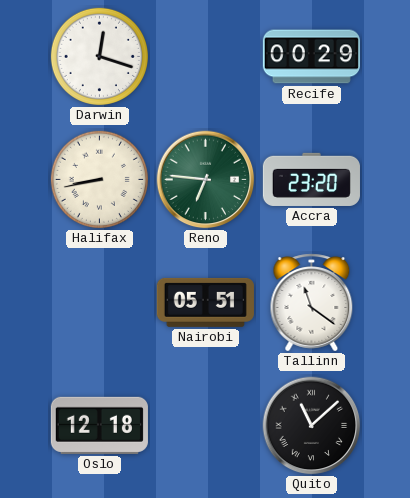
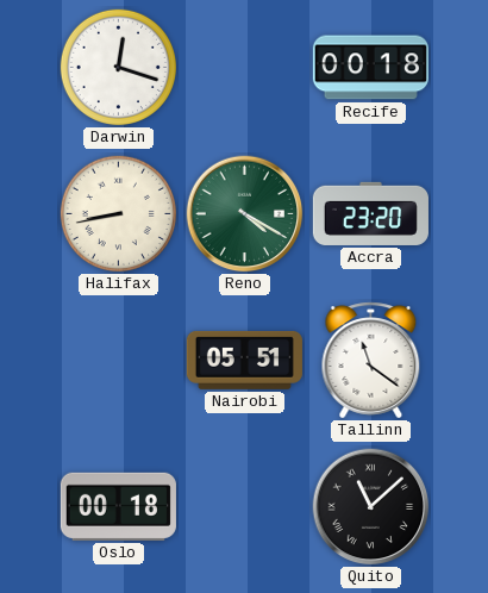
Recife: 00:29 -> 00:18
Reno: 6:46 -> 4:20
Oslo: 12:18 -> 00:18
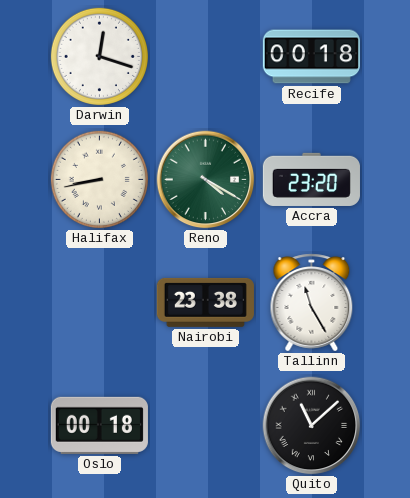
Nairobi: 05:51 -> 23:38
Tallinn: 11:21 -> 11:25
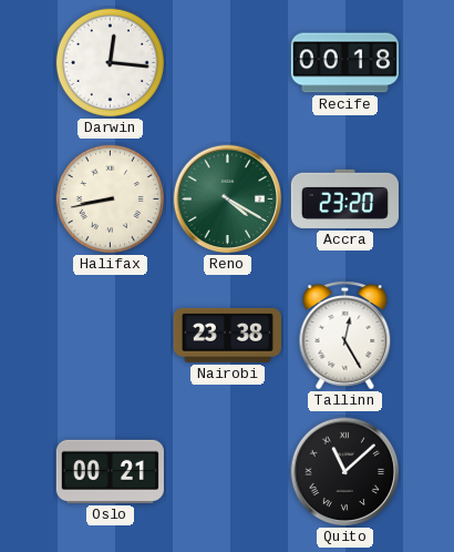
Darwin: 12:18 -> 12:16
Tallinn: 11:25 -> 12:25
Oslo: 00:18 -> 00:21
